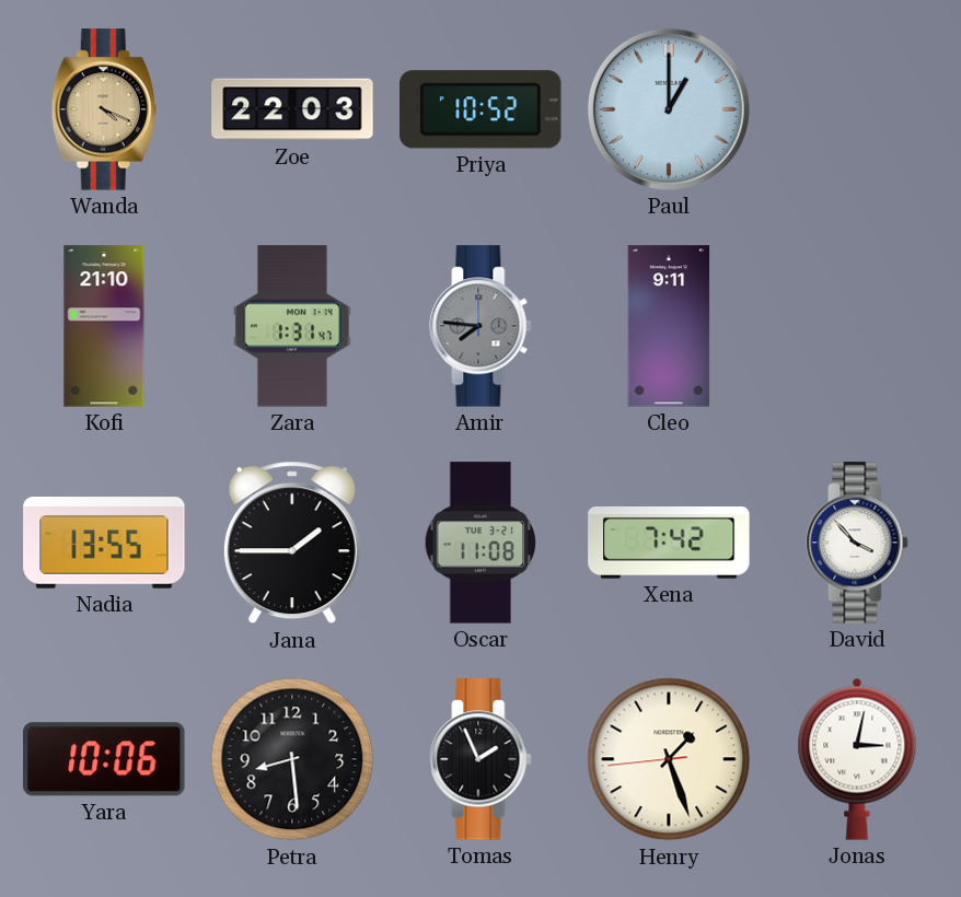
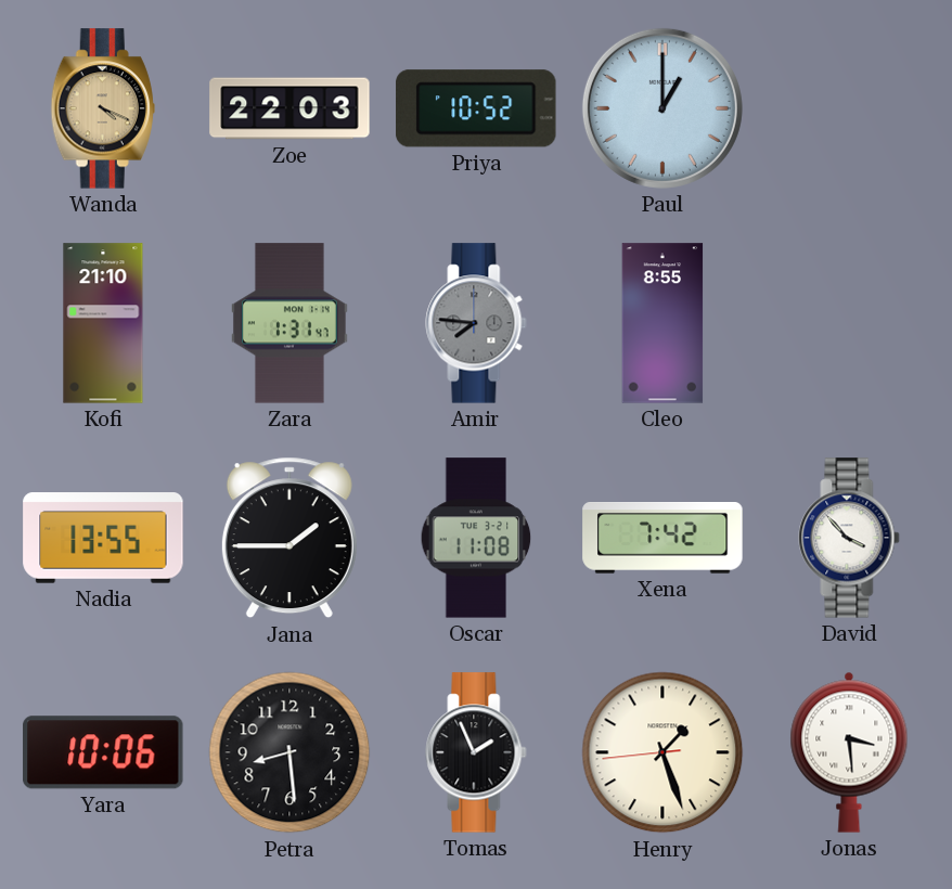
Cleo: 9:11 -> 8:55
Jonas: 3:02 -> 3:29
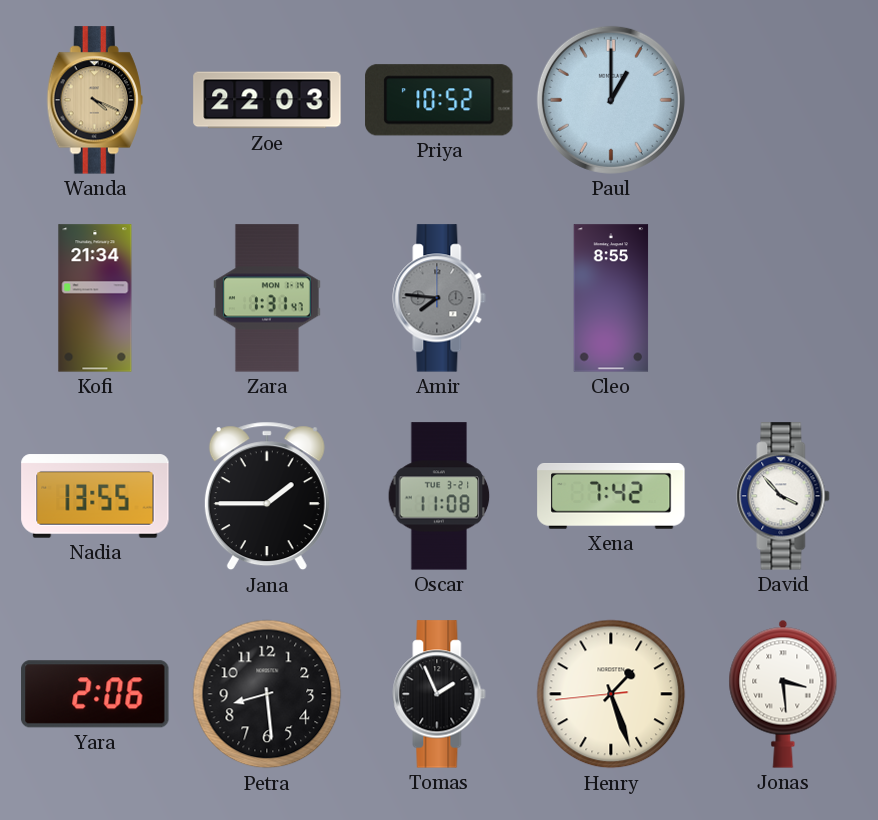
Kofi: 21:10 -> 21:34
Yara: 10:06 -> 2:06
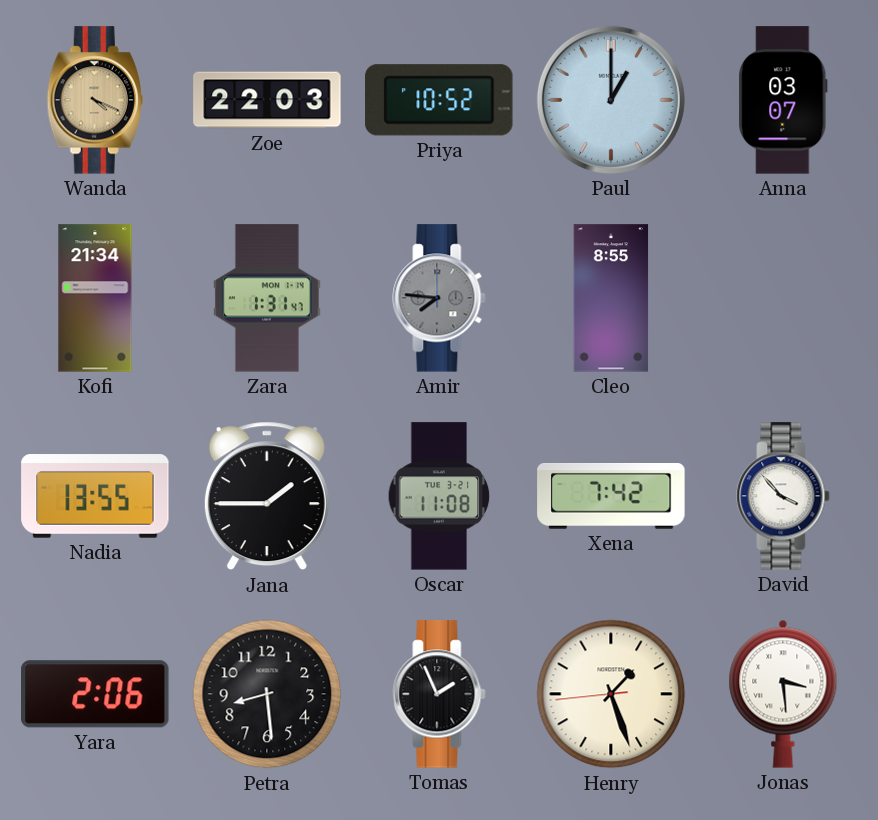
Anna: none -> 03:07
